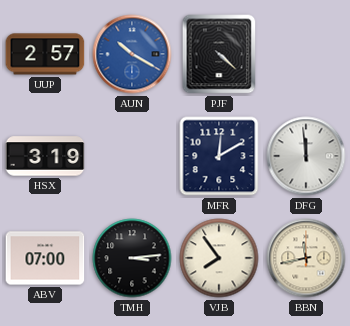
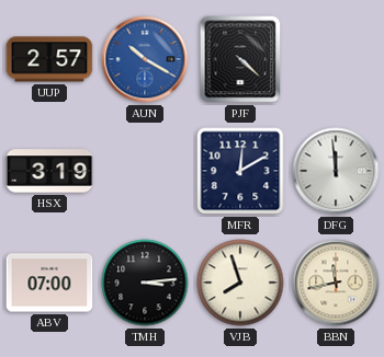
VJB: 7:54 -> 7:57
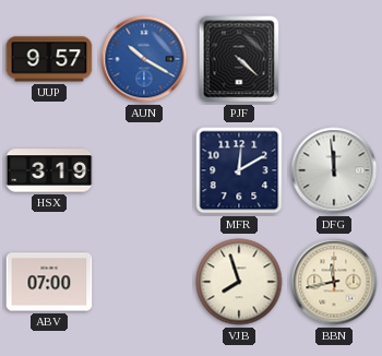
UUP: 2:57 -> 9:57
TMH: 3:14 -> none
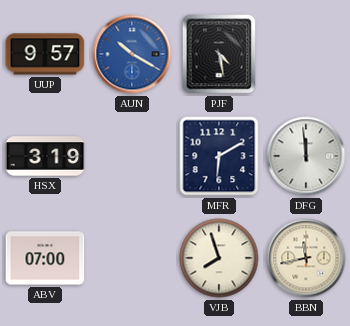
PJF: 4:22 -> 4:28
MFR: 12:10 -> 6:10
